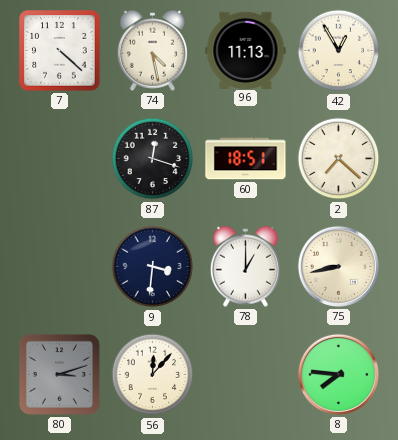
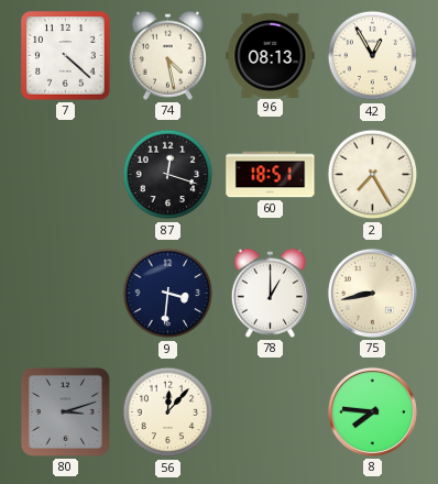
96: 11:13 -> 08:13
2: 7:22 -> 7:25
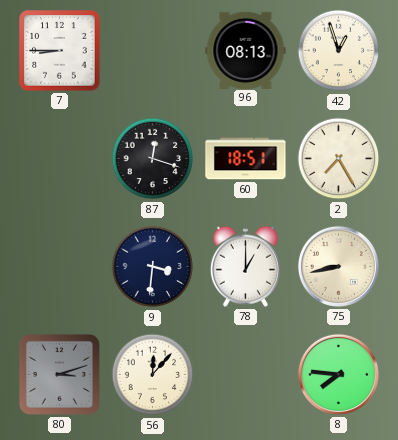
7: 4:22 -> 8:45
74: 4:28 -> none
42: 12:55 -> 12:57
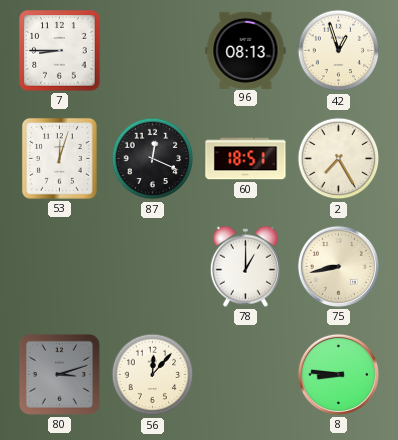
53: none -> 12:03
87: 12:18 -> 12:19
9: 3:31 -> none
8: 7:46 -> 8:46
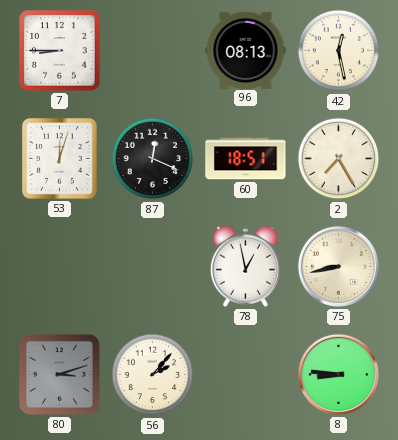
42: 12:57 -> 12:28
78: 1:00 -> 12:58
56: 12:07 -> 2:07
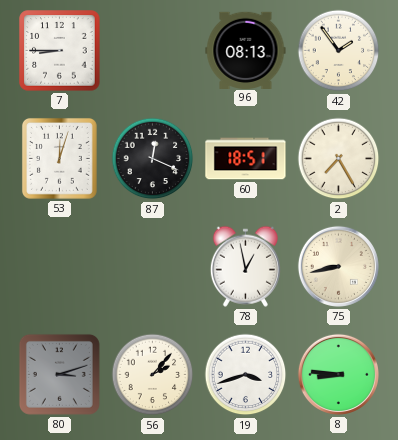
42: 12:28 -> 1:54
19: none -> 3:42
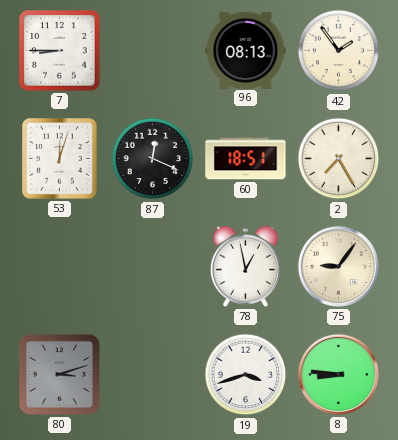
75: 8:43 -> 9:06
56: 2:07 -> none
